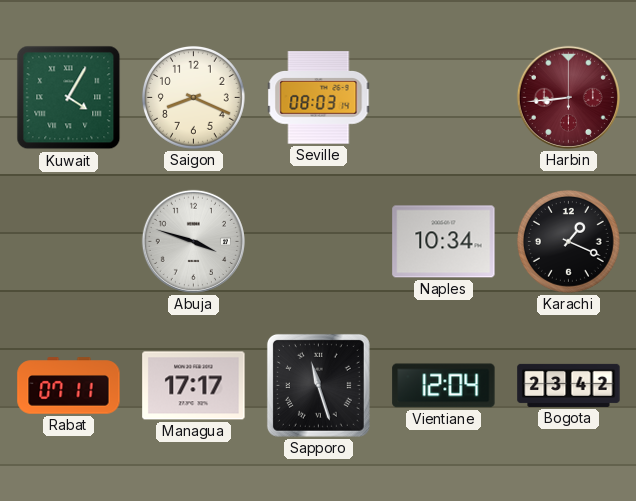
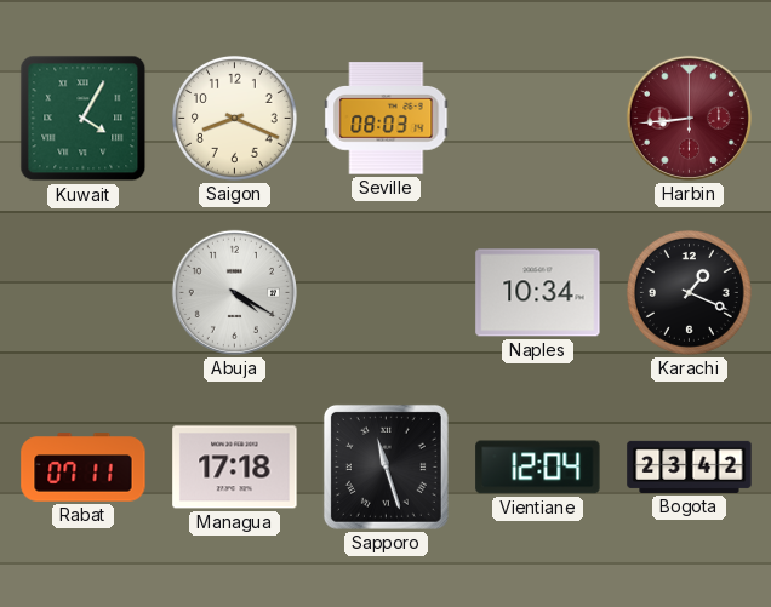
Abuja: 3:48 -> 4:20
Managua: 17:17 -> 17:18
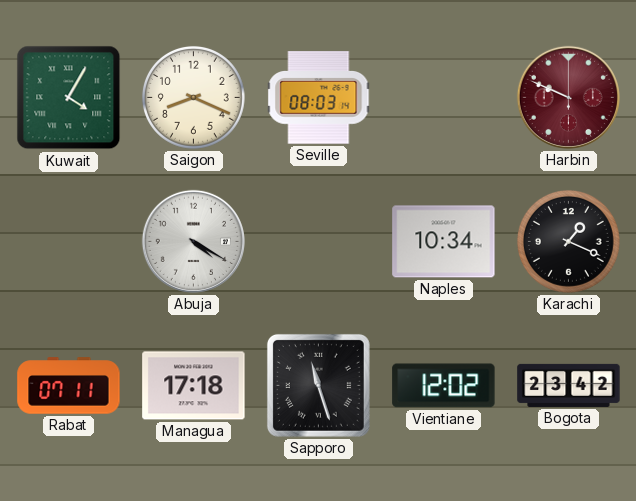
Harbin: 8:44 -> 9:49
Vientiane: 12:04 -> 12:02
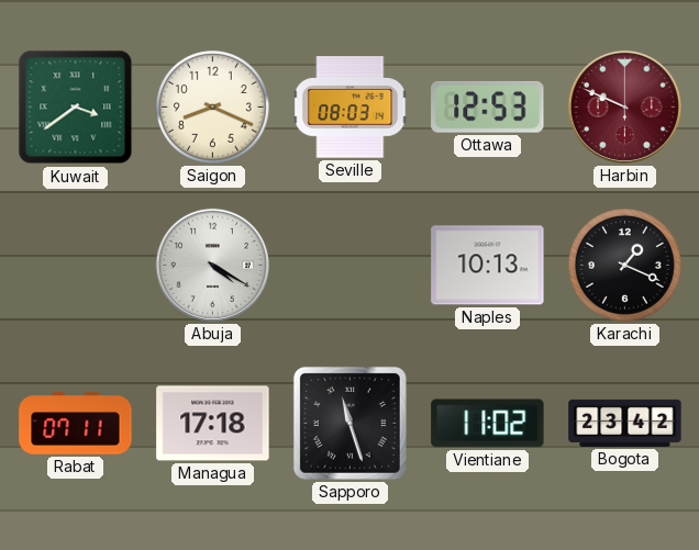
Kuwait: 4:05 -> 3:39
Ottawa: none -> 12:53
Naples: 10:34 -> 10:13
Vientiane: 12:02 -> 11:02
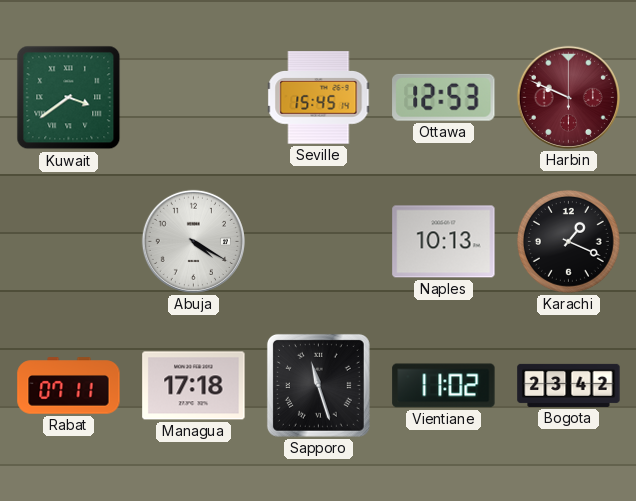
Saigon: 8:19 -> none
Seville: 08:03 -> 15:45
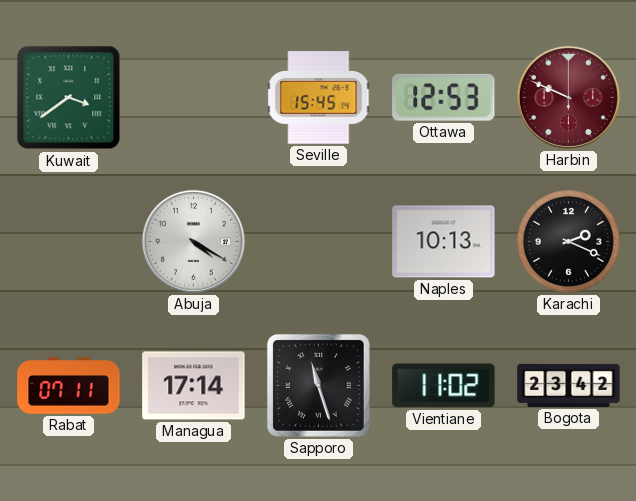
Karachi: 1:19 -> 2:19
Managua: 17:18 -> 17:14
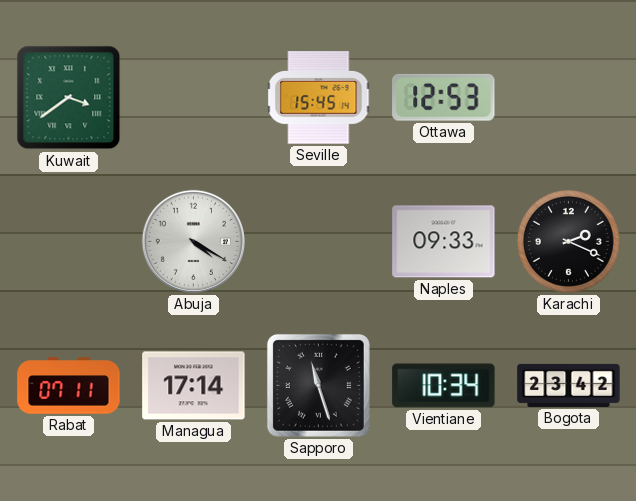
Harbin: 9:49 -> none
Naples: 10:13 -> 09:33
Vientiane: 11:02 -> 10:34
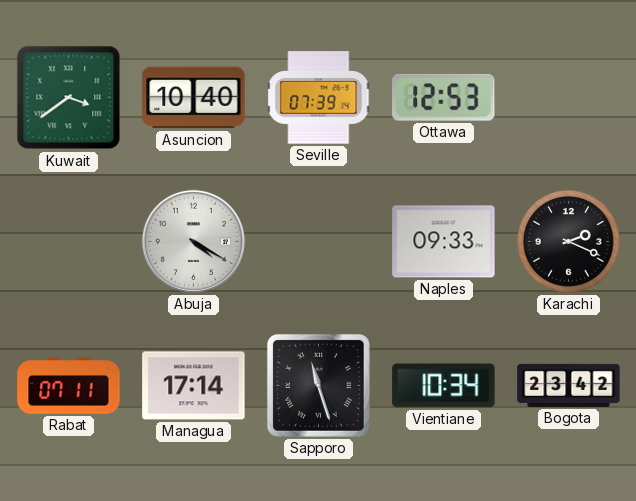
Asuncion: none -> 10:40
Seville: 15:45 -> 07:39
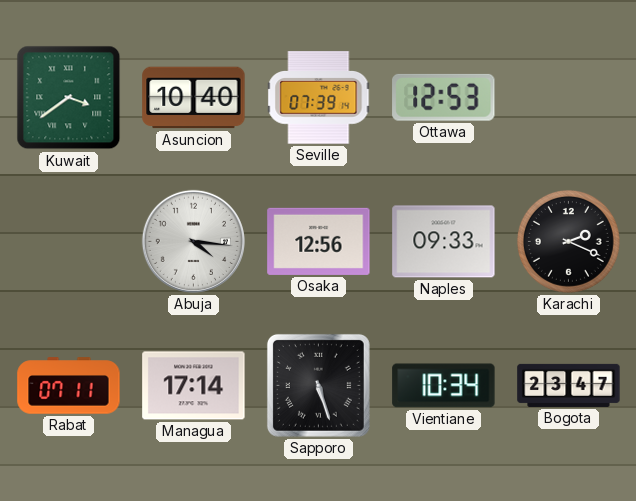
Abuja: 4:20 -> 4:16
Osaka: none -> 12:56
Sapporo: 11:27 -> 5:27
Bogota: 23:42 -> 23:47
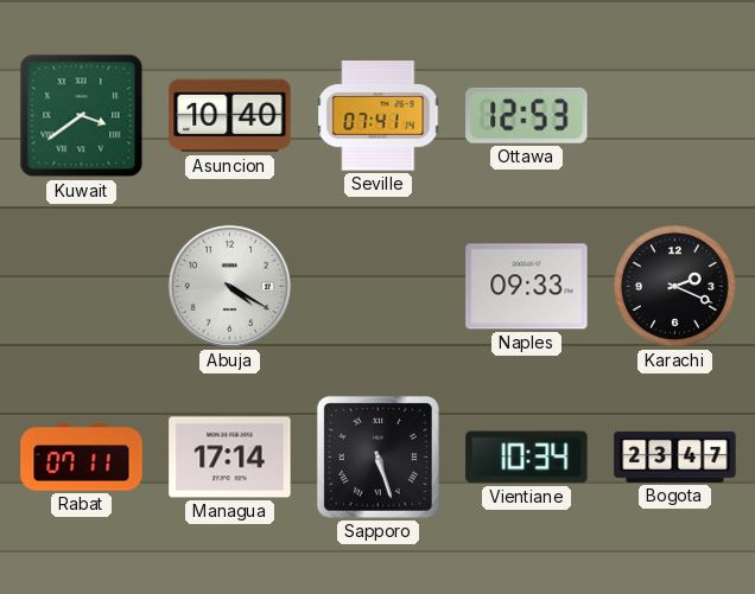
Seville: 07:39 -> 07:41
Abuja: 4:16 -> 4:20
Osaka: 12:56 -> none
